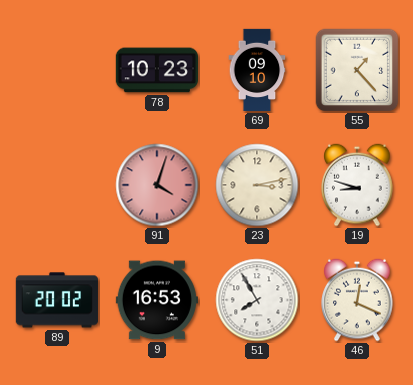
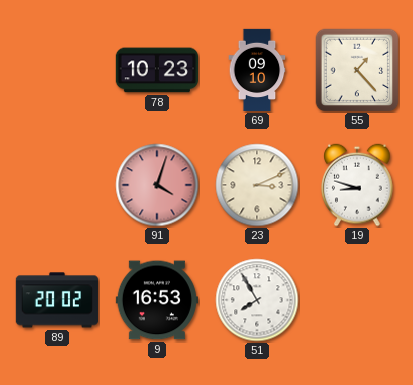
23: 3:13 -> 3:11
46: 12:19 -> none
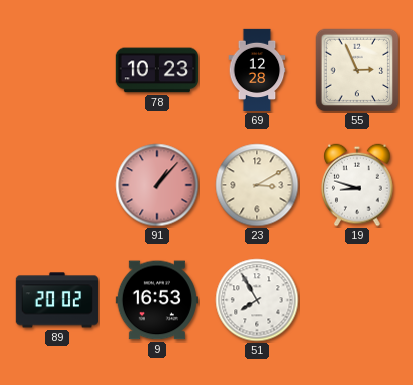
69: 09:10 -> 12:28
55: 1:23 -> 2:56
91: 4:03 -> 1:07
23: 3:11 -> 3:10
